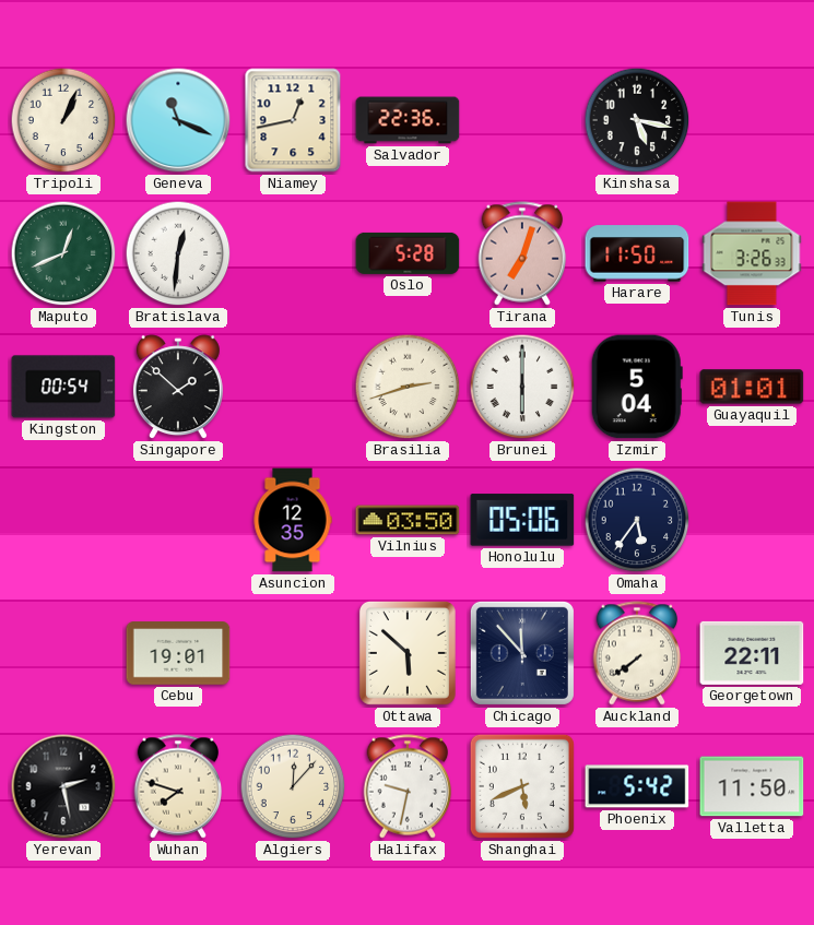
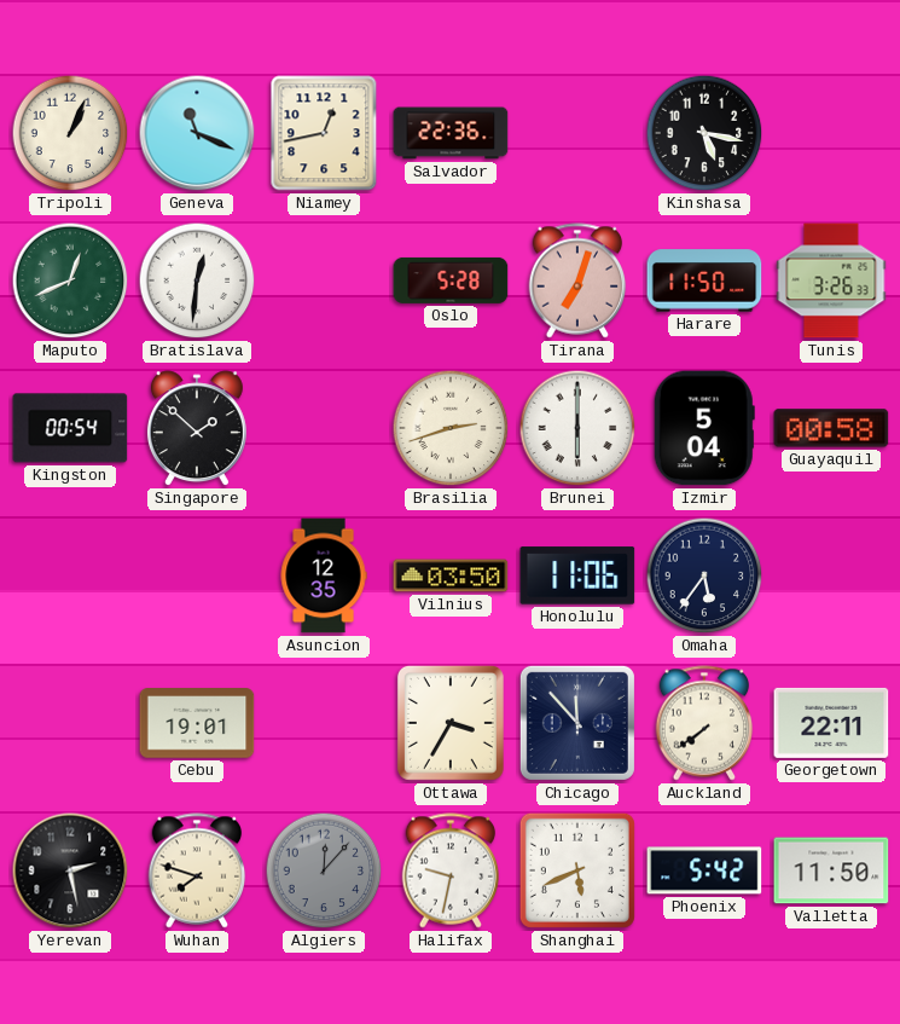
Guayaquil: 01:01 -> 00:58
Honolulu: 05:06 -> 11:06
Ottawa: 5:52 -> 3:35
Algiers dial: cream -> grey
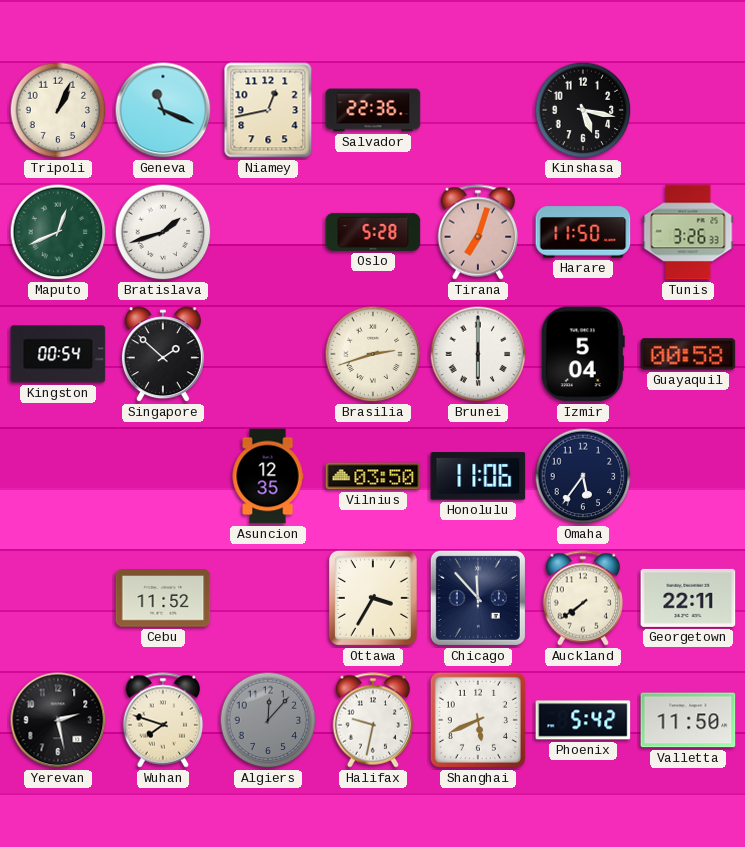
Bratislava: 12:31 -> 1:42
Cebu: 19:01 -> 11:52
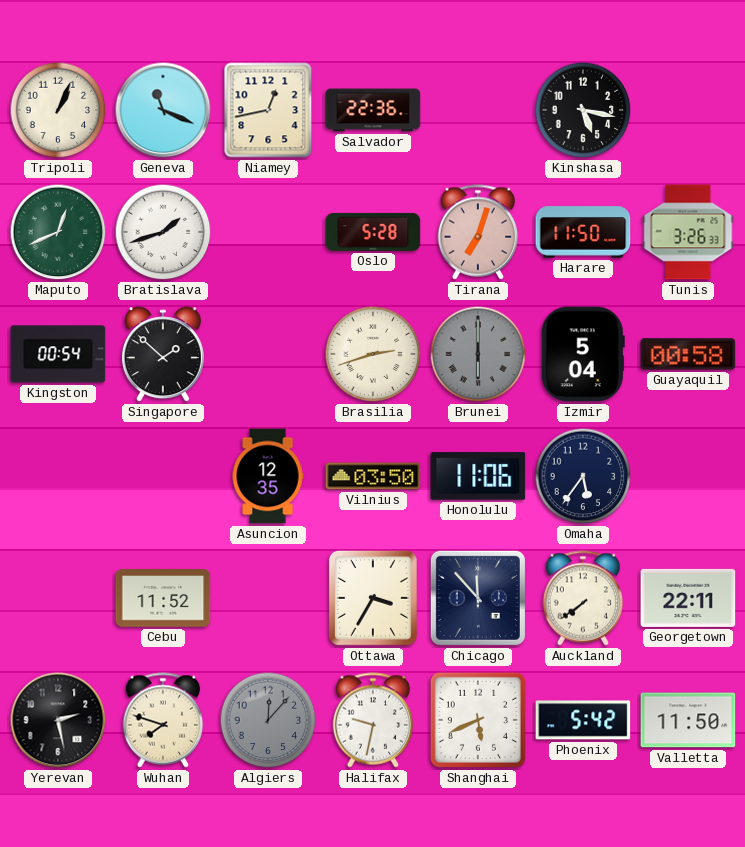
Brunei dial: white -> grey
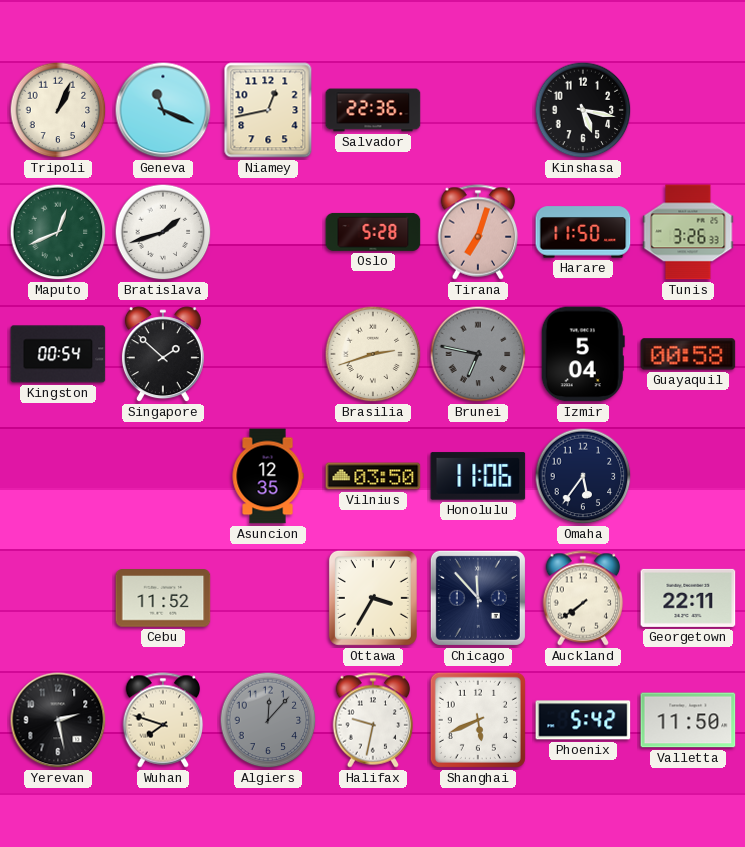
Brunei: 6:00 -> 6:47
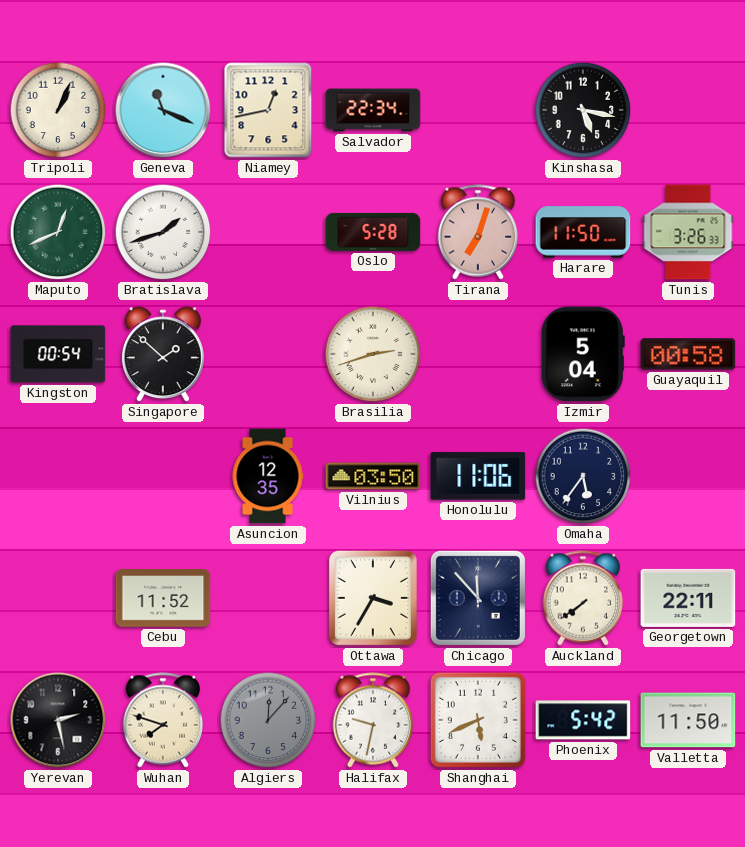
Salvador: 22:36 -> 22:34
Brunei: 6:47 -> none
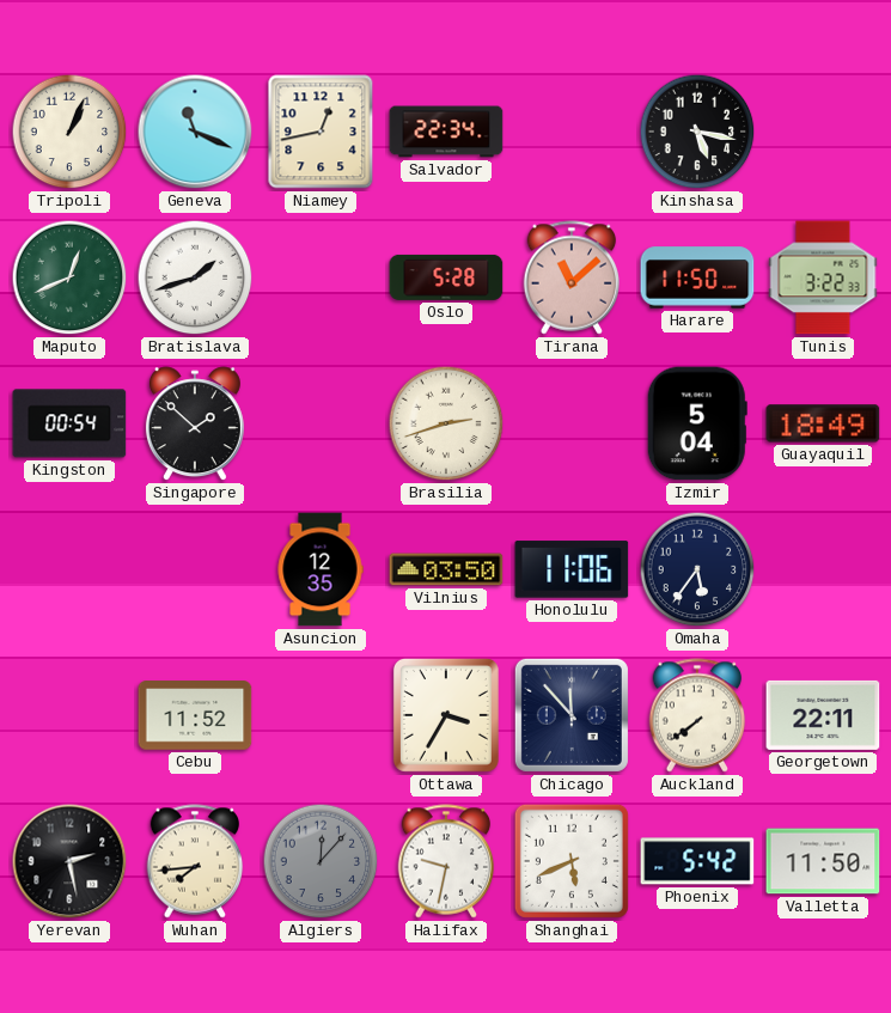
Tirana: 7:03 -> 11:08
Tunis: 3:26 -> 3:22
Guayaquil: 00:58 -> 18:49
Wuhan: 7:48 -> 7:44
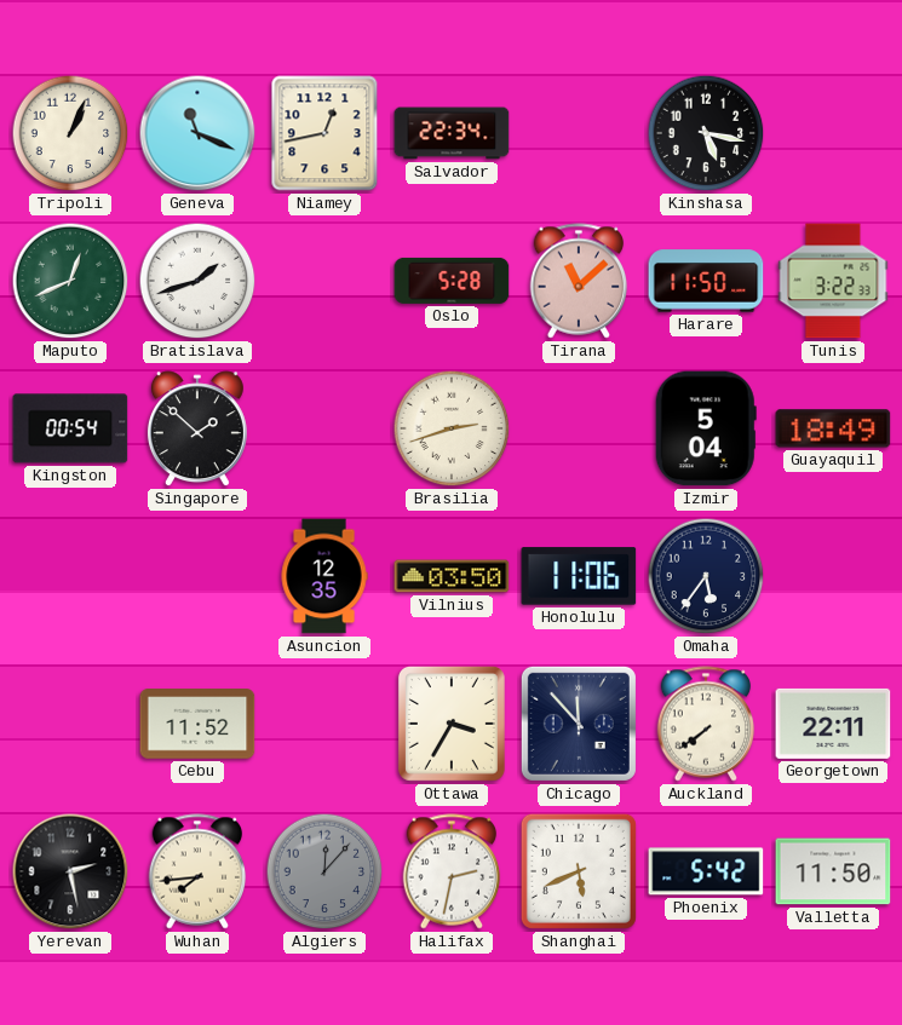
Halifax: 9:32 -> 2:32
